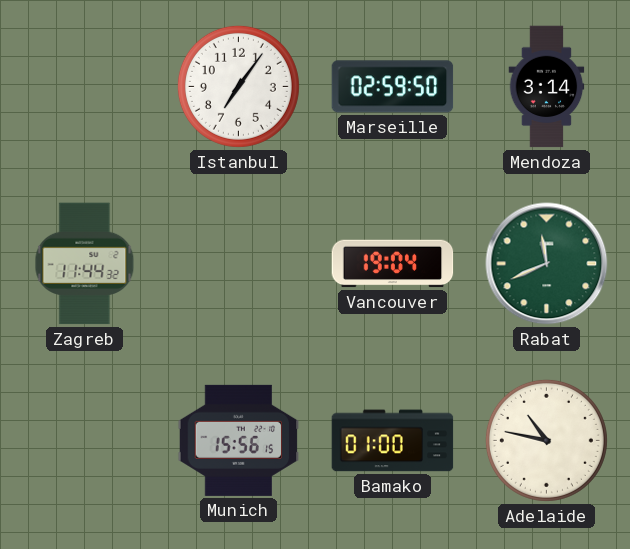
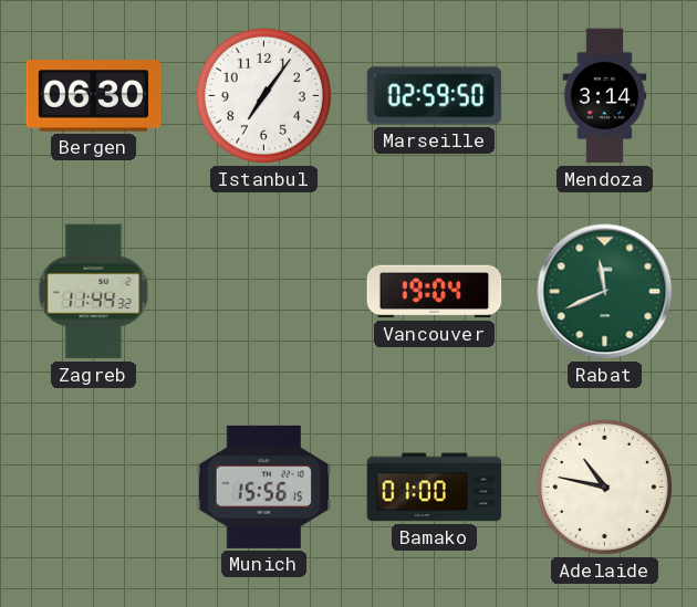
Bergen: none -> 06:30
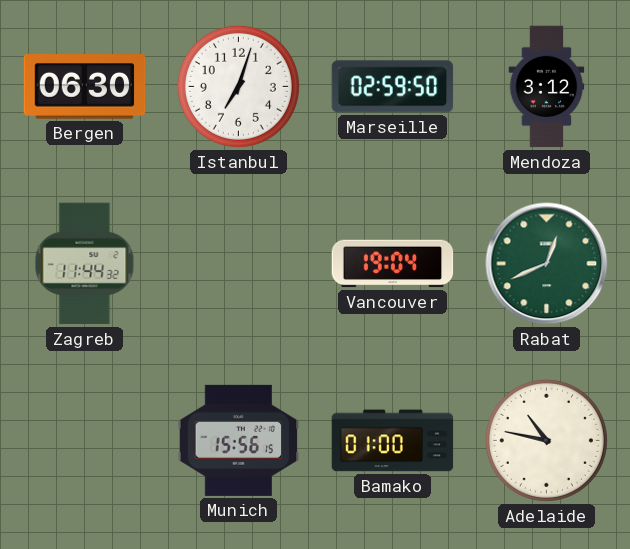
Istanbul: 7:06 -> 7:03
Mendoza: 3:14 -> 3:12
Rabat: 11:41 -> 12:41
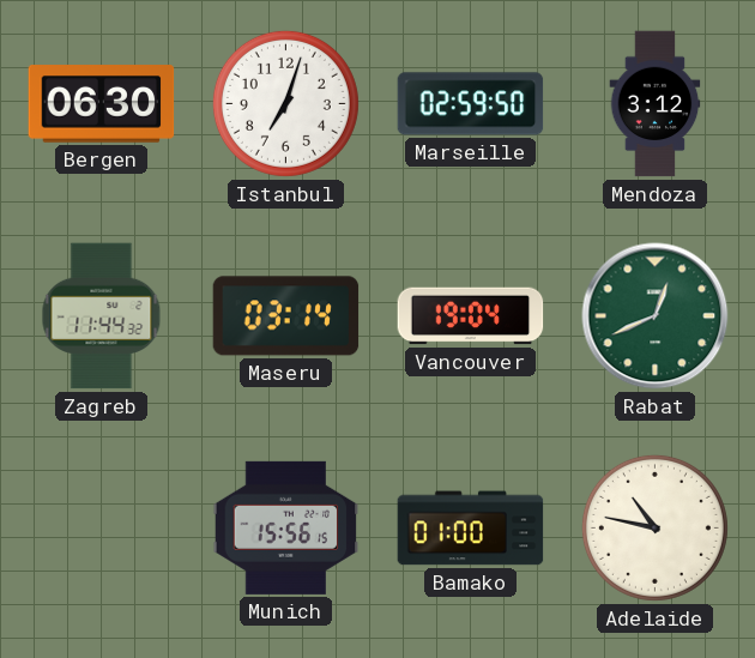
Maseru: none -> 03:14
